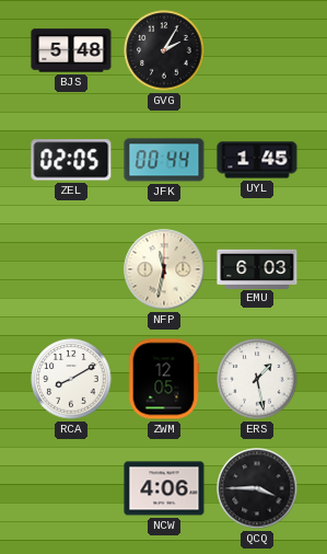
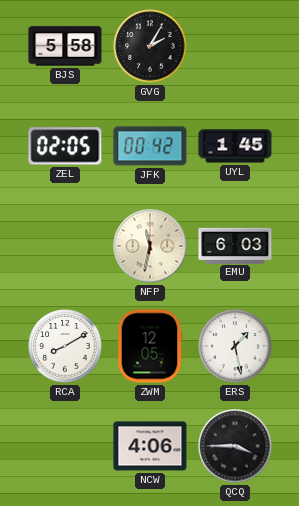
BJS: 5:48 -> 5:58
JFK: 00:44 -> 00:42
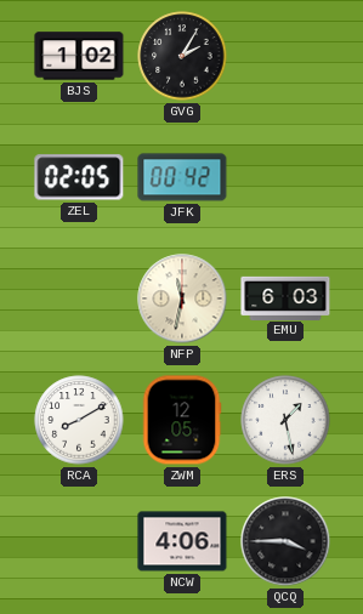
BJS: 5:58 -> 1:02
UYL: 1:45 -> none
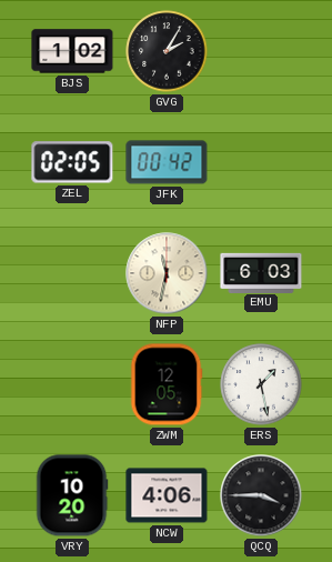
RCA: 8:10 -> none
VRY: none -> 10:20
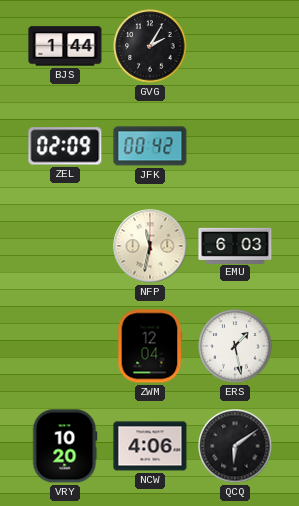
BJS: 1:02 -> 1:44
ZEL: 02:05 -> 02:09
ZWM: 12:05 -> 12:04
QCQ: 3:45 -> 6:09
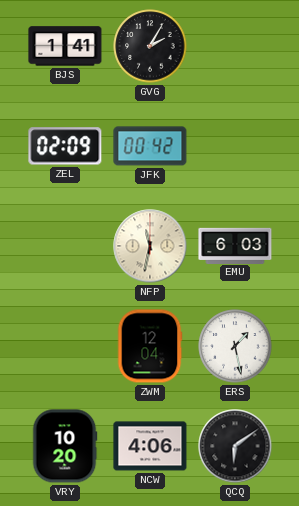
BJS: 1:44 -> 1:41
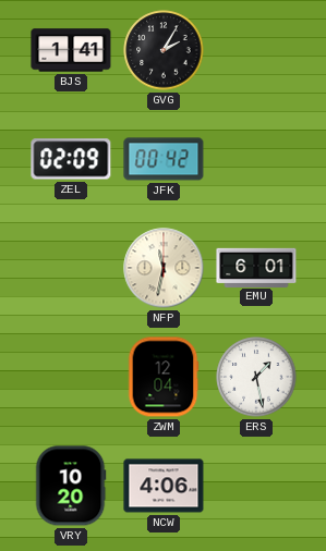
EMU: 6:03 -> 6:01
QCQ: 6:09 -> none
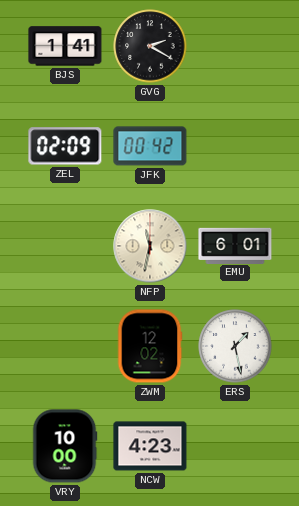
GVG: 2:05 -> 2:20
ZWM: 12:04 -> 12:02
VRY: 10:20 -> 10:00
NCW: 4:06 -> 4:23
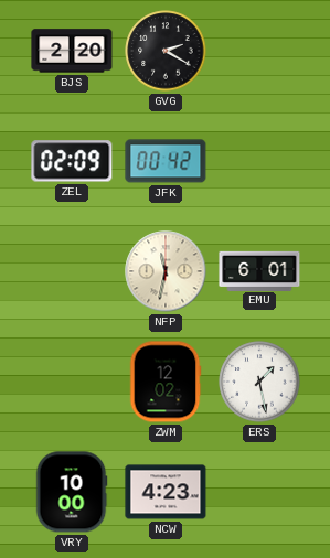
BJS: 1:41 -> 2:20
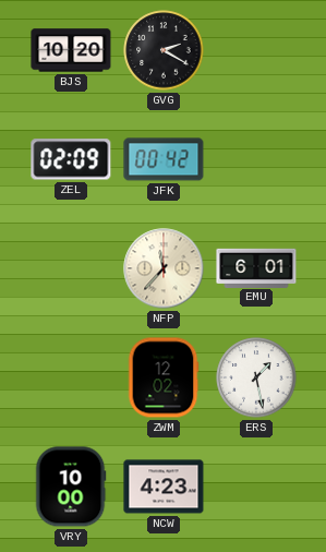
BJS: 2:20 -> 10:20
NFP: 11:32 -> 11:37
